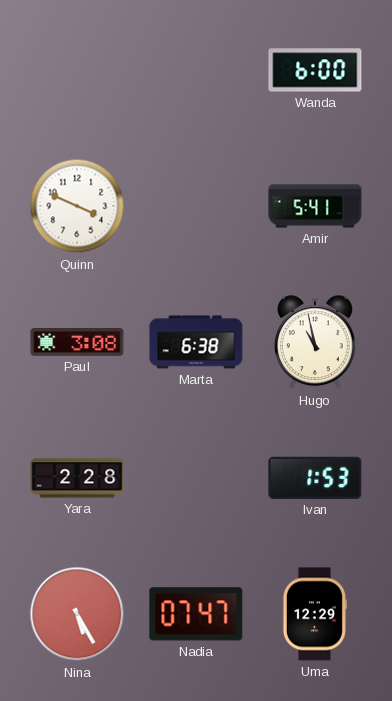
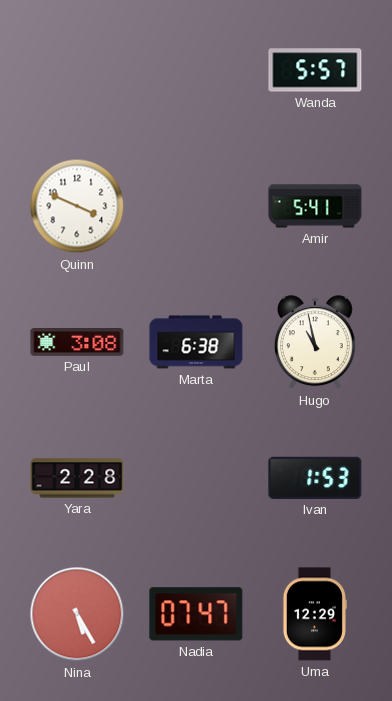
Wanda: 6:00 -> 5:57
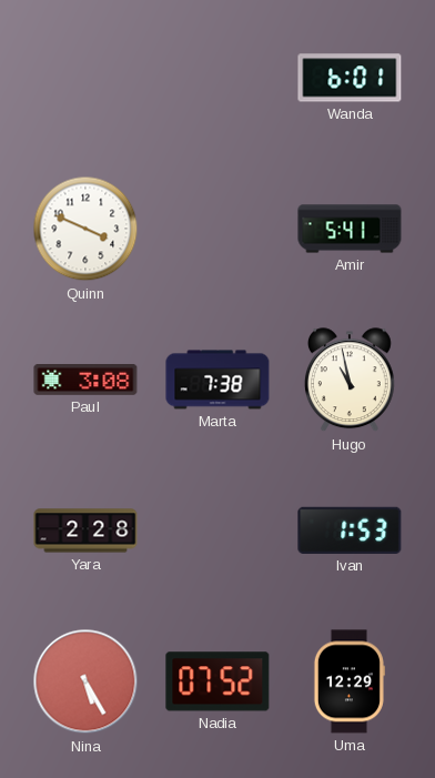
Wanda: 5:57 -> 6:01
Marta: 6:38 -> 7:38
Nadia: 07:47 -> 07:52
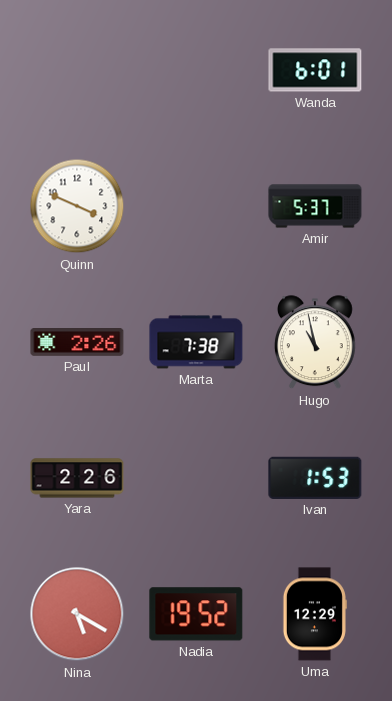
Amir: 5:41 -> 5:37
Paul: 3:08 -> 2:26
Yara: 2:28 -> 2:26
Nina: 5:25 -> 5:20
Nadia: 07:52 -> 19:52
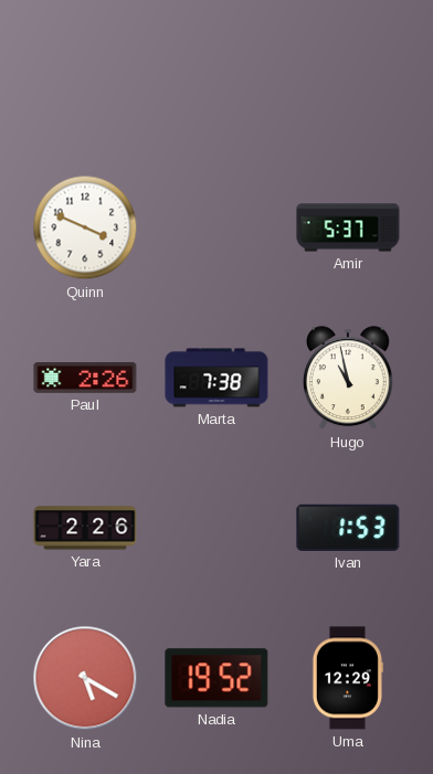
Wanda: 6:01 -> none
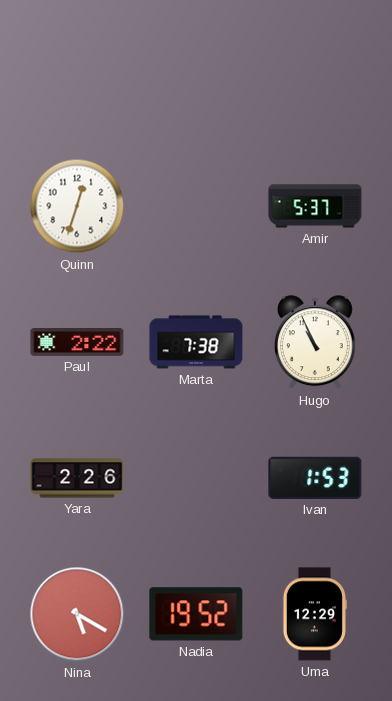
Quinn: 3:49 -> 12:33
Paul: 2:26 -> 2:22
Hugo: 10:58 -> 10:56
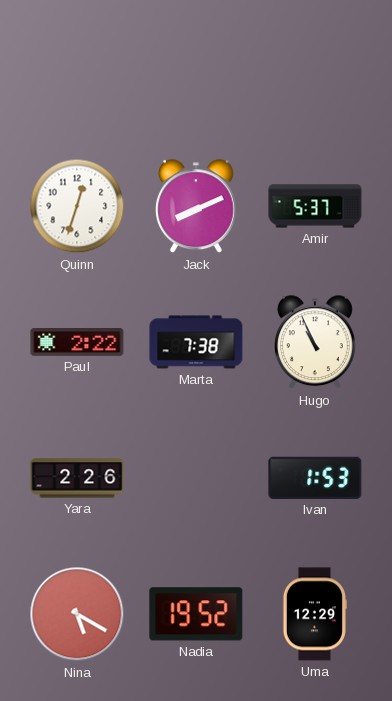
Jack: none -> 8:11
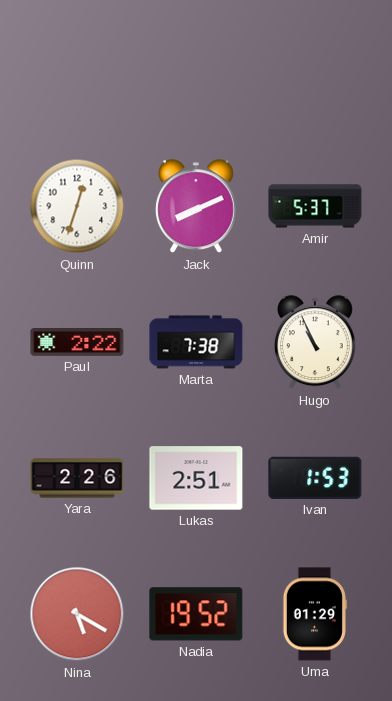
Lukas: none -> 2:51
Uma: 12:29 -> 01:29
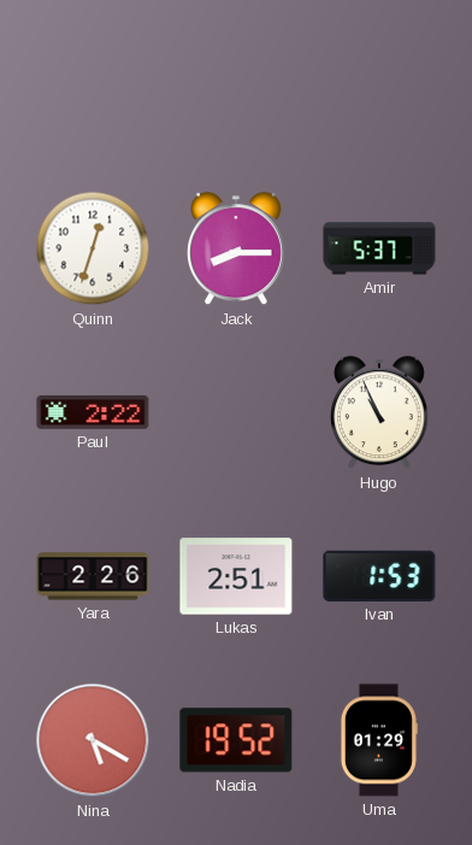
Jack: 8:11 -> 8:15
Marta: 7:38 -> none
